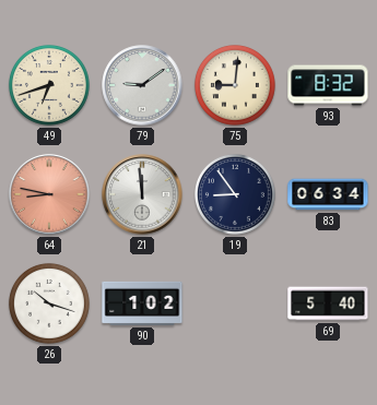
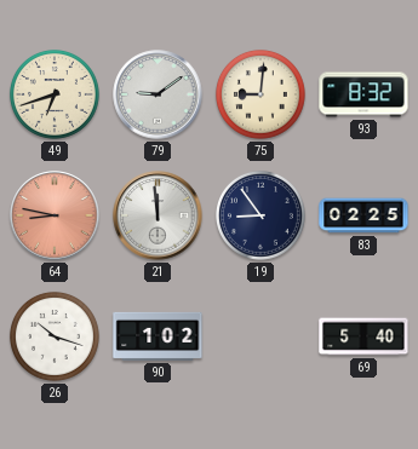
83: 06:34 -> 02:25
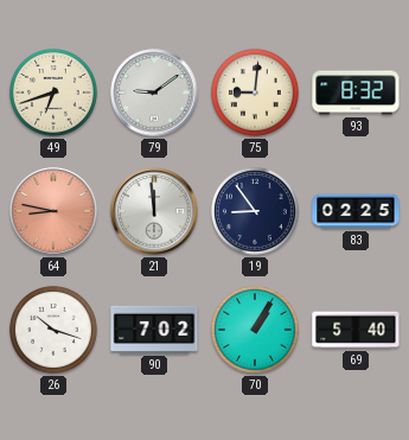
90: 1:02 -> 7:02
70: none -> 1:05
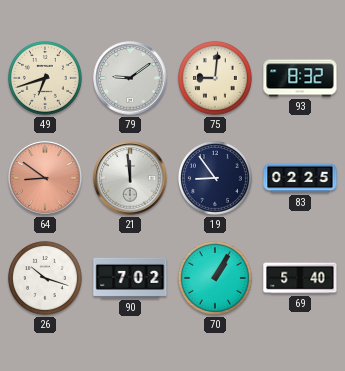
64: 8:47 -> 8:51
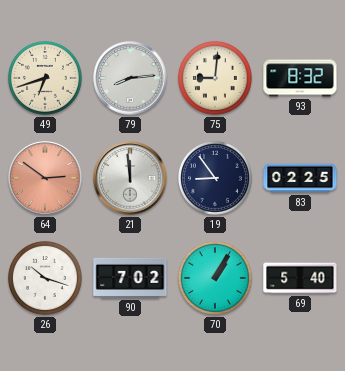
79: 9:09 -> 8:14
64: 8:51 -> 2:51
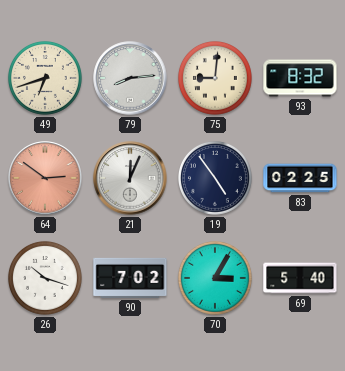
21: 11:59 -> 12:04
19: 8:54 -> 4:54
70: 1:05 -> 3:05
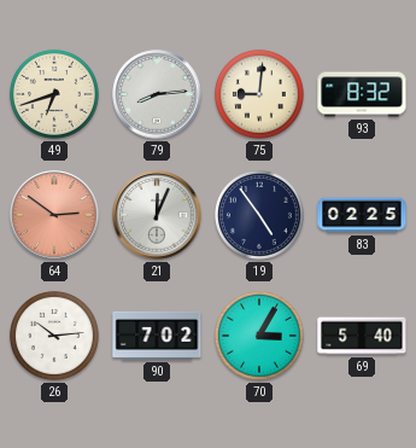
26: 10:18 -> 10:14
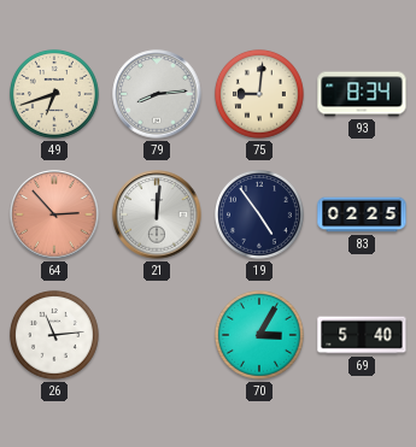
93: 8:32 -> 8:34
64: 2:51 -> 2:53
21: 12:04 -> 12:01
26: 10:14 -> 11:14
90: 7:02 -> none
